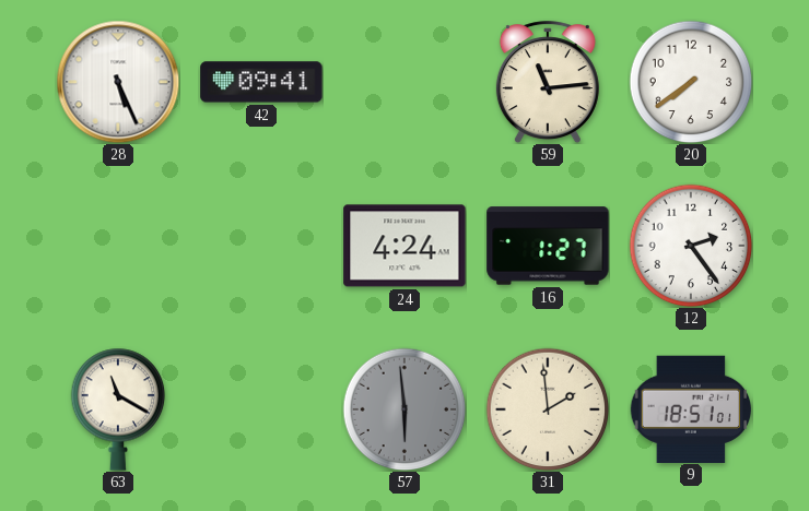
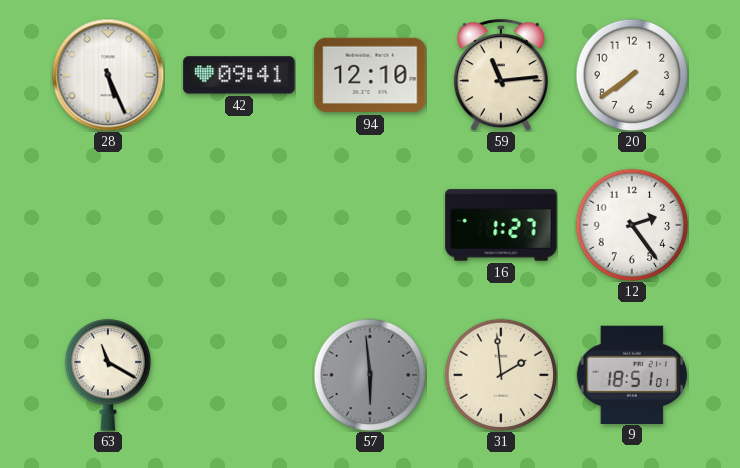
94: none -> 12:10
24: 4:24 -> none
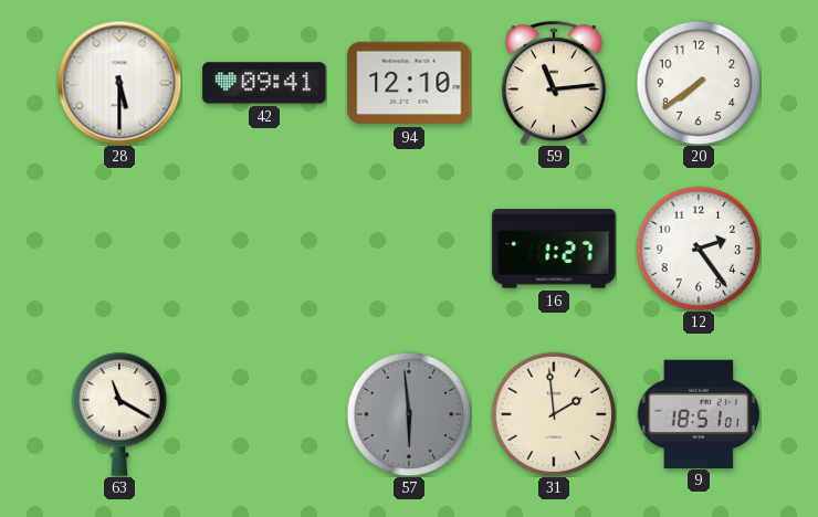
28: 5:26 -> 5:30
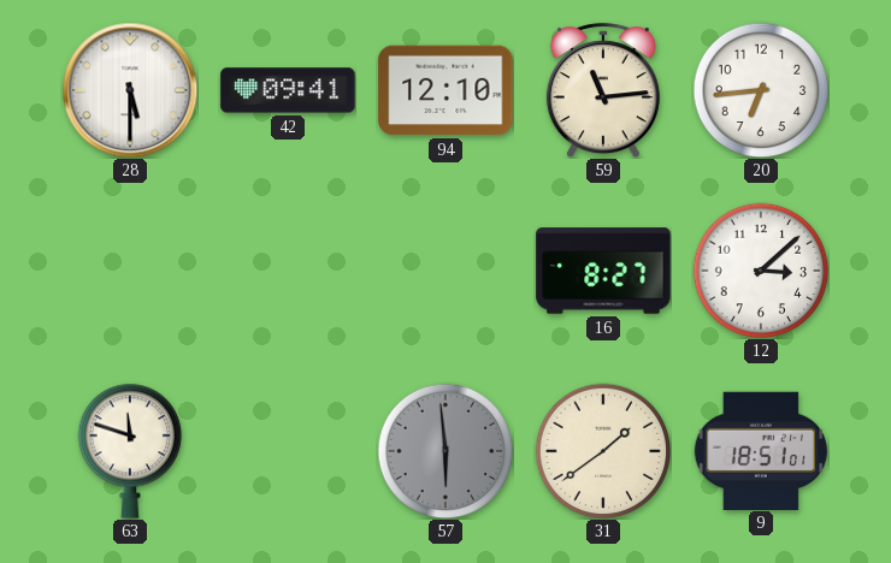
20: 7:39 -> 6:44
16: 1:27 -> 8:27
12: 2:24 -> 3:08
63: 11:20 -> 11:48
31: 1:59 -> 1:39
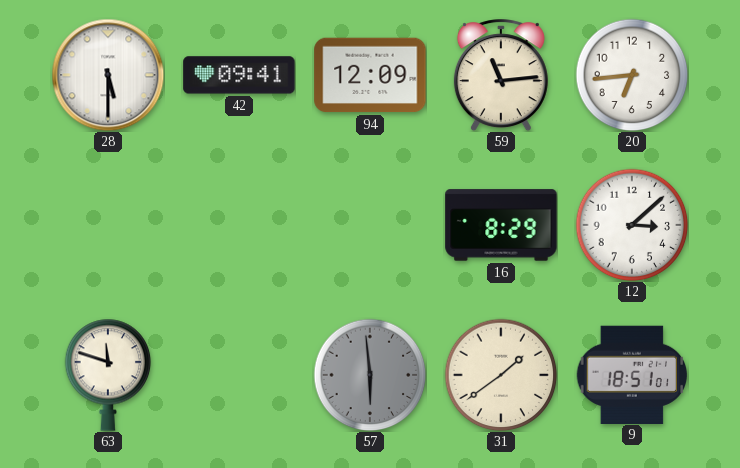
94: 12:10 -> 12:09
16: 8:27 -> 8:29
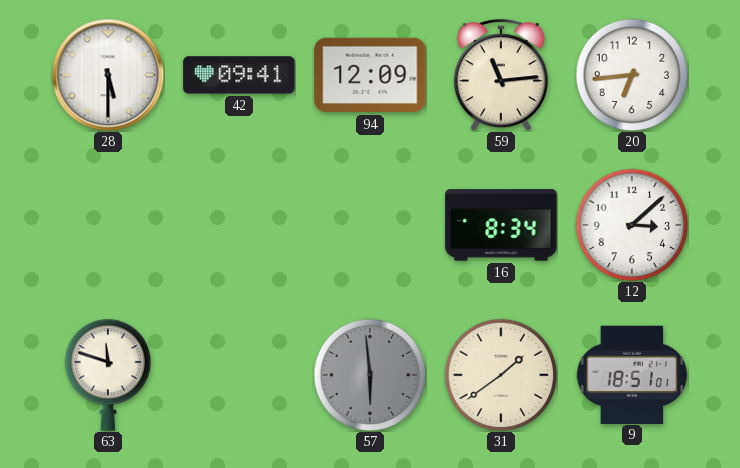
16: 8:29 -> 8:34
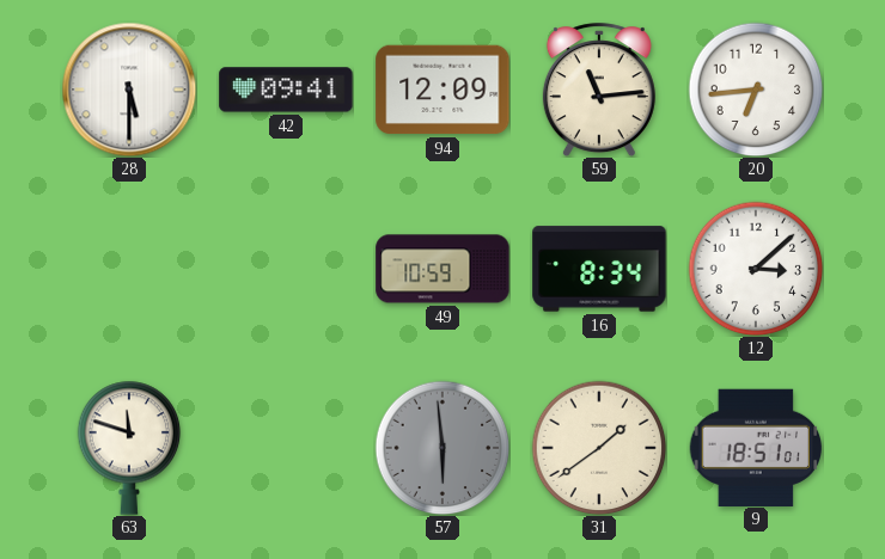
49: none -> 10:59
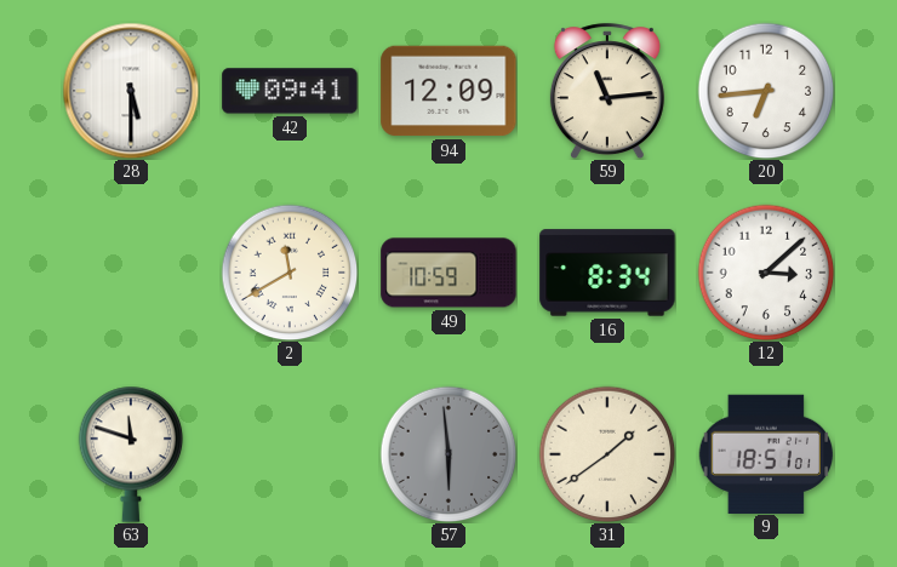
2: none -> 11:40
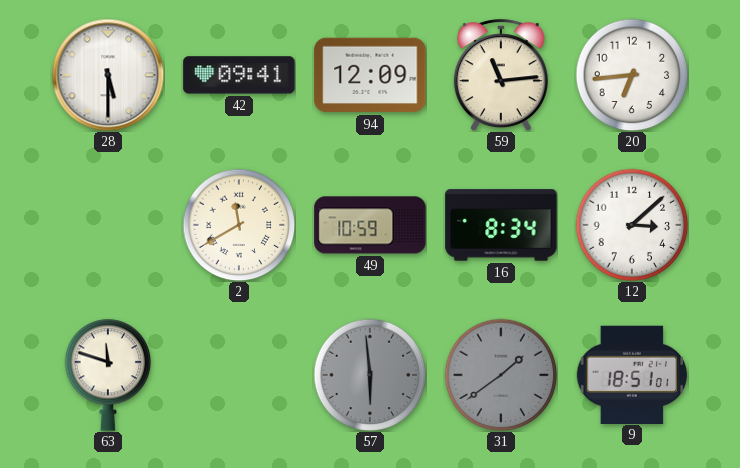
31 dial: cream -> grey
